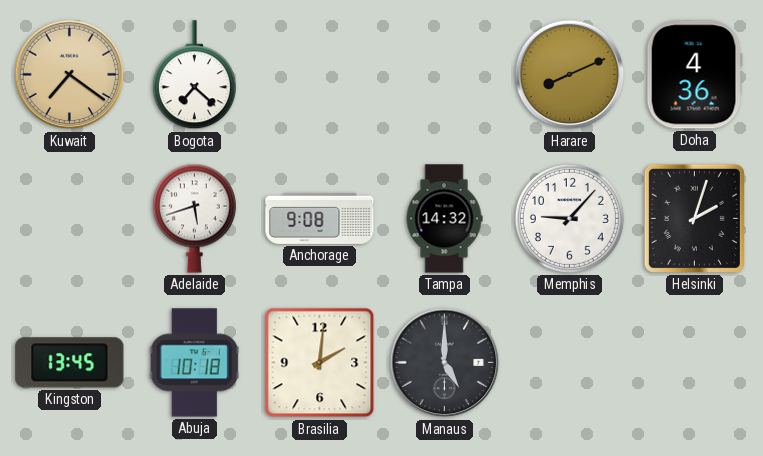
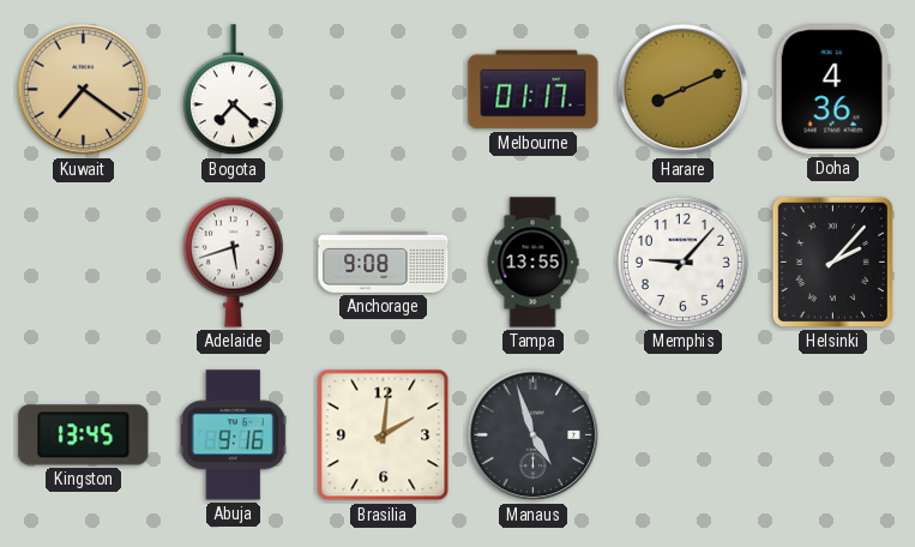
Melbourne: none -> 01:17
Tampa: 14:32 -> 13:55
Helsinki: 2:03 -> 2:07
Abuja: 10:18 -> 9:16
Manaus: 5:00 -> 4:57
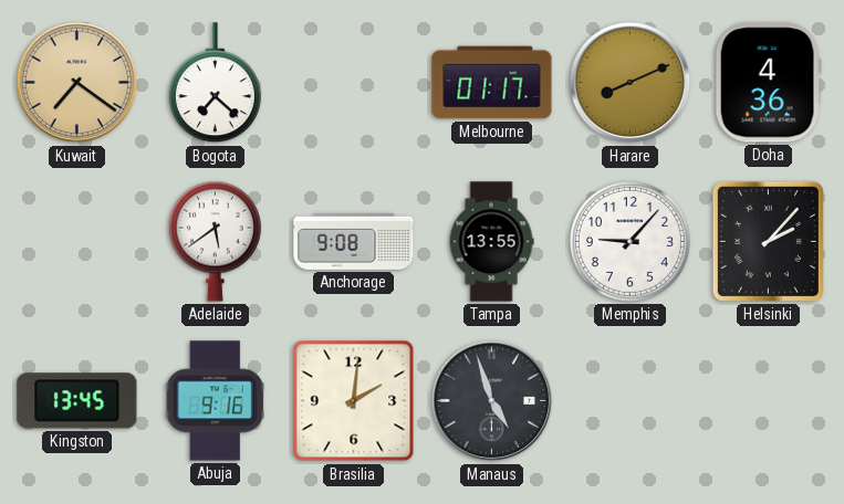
Adelaide: 5:42 -> 5:39
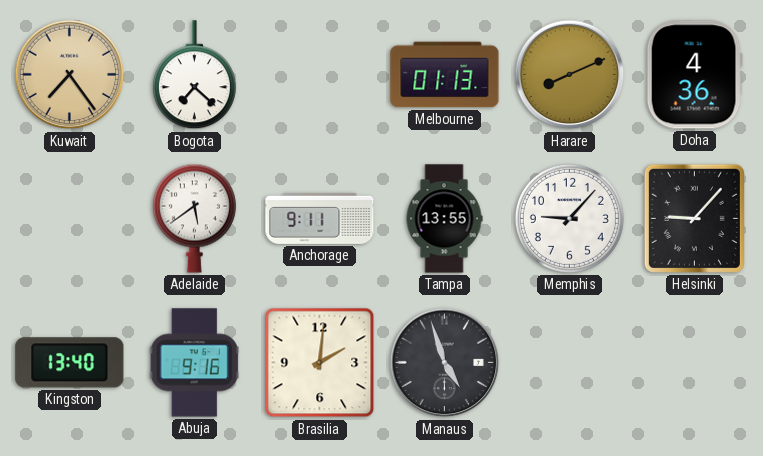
Kuwait: 7:21 -> 7:24
Melbourne: 01:17 -> 01:13
Anchorage: 9:08 -> 9:11
Helsinki: 2:07 -> 9:07
Kingston: 13:45 -> 13:40
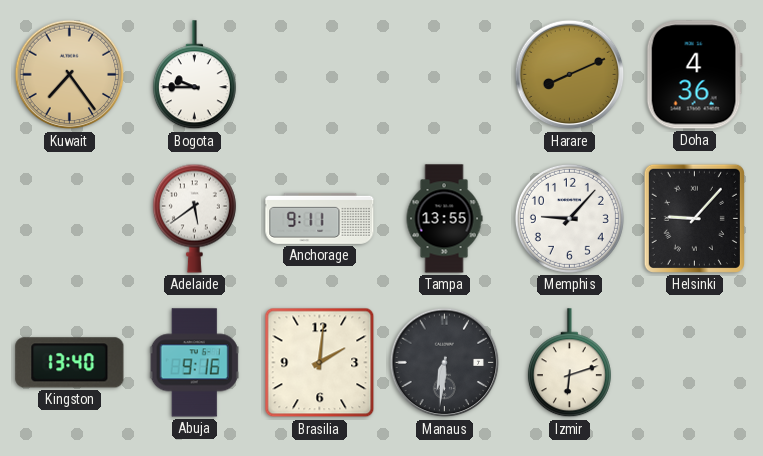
Bogota: 7:22 -> 9:45
Melbourne: 01:13 -> none
Manaus: 4:57 -> 6:31
Izmir: none -> 6:12
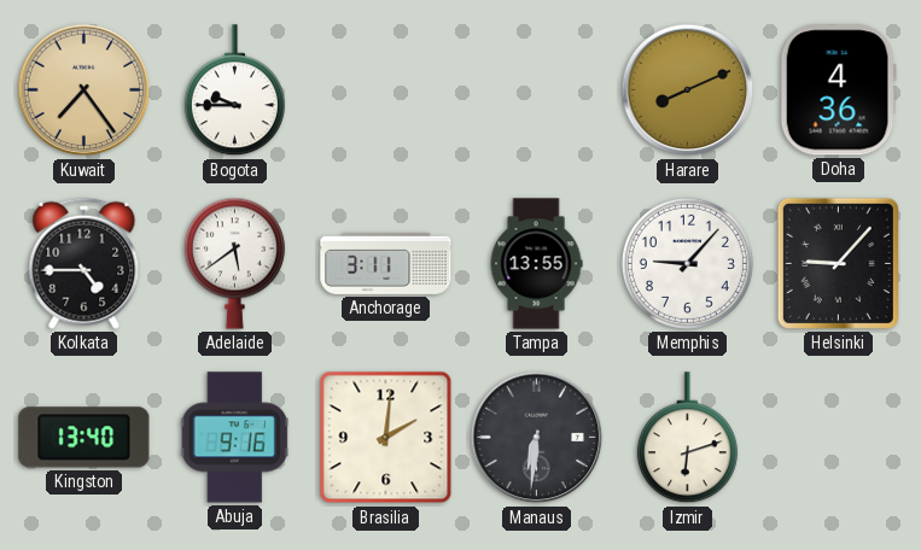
Kolkata: none -> 4:45
Anchorage: 9:11 -> 3:11
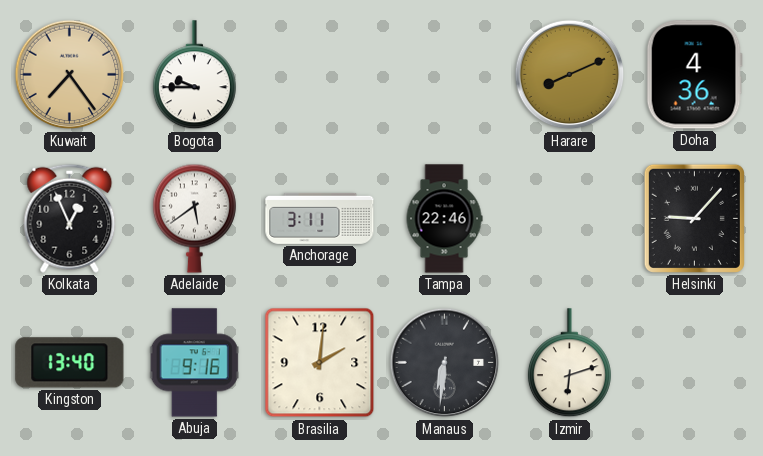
Kolkata: 4:45 -> 12:56
Tampa: 13:55 -> 22:46
Memphis: 9:07 -> none
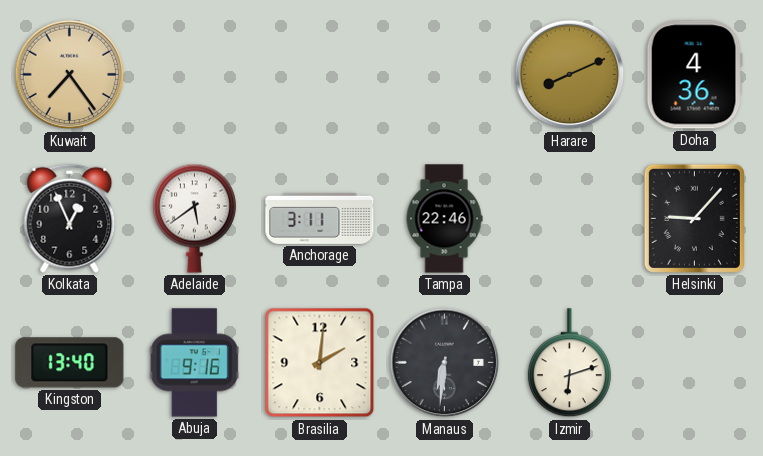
Bogota: 9:45 -> none
